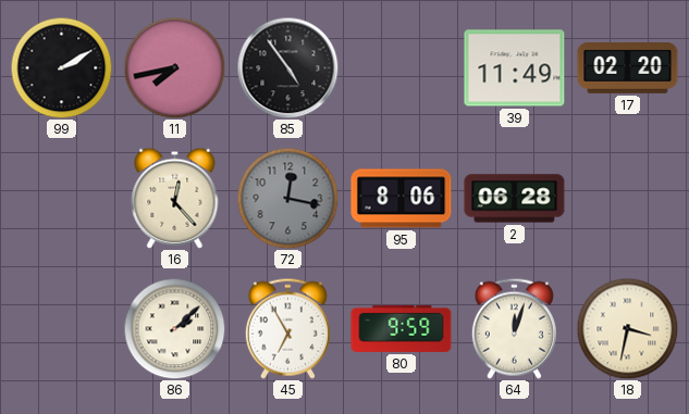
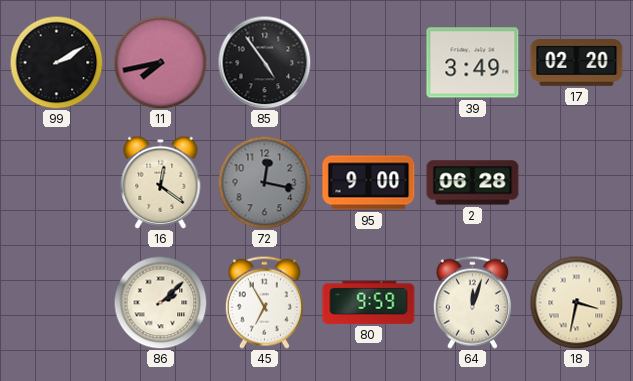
39: 11:49 -> 3:49
16: 12:23 -> 12:21
95: 8:06 -> 9:00
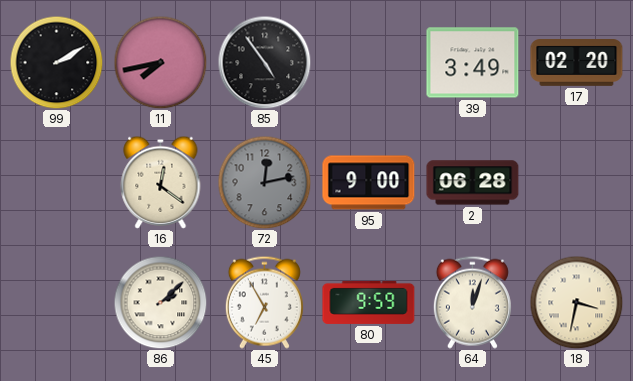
72: 12:17 -> 12:13
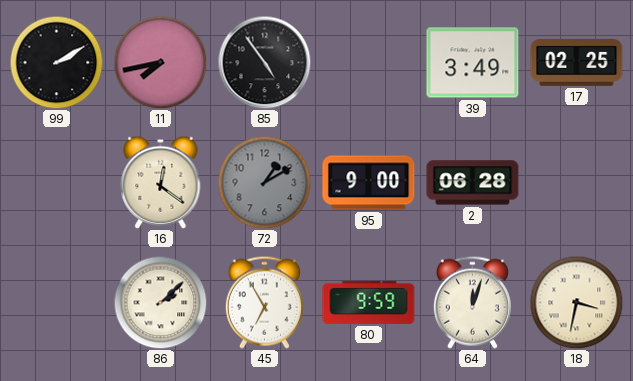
17: 02:20 -> 02:25
72: 12:13 -> 1:10
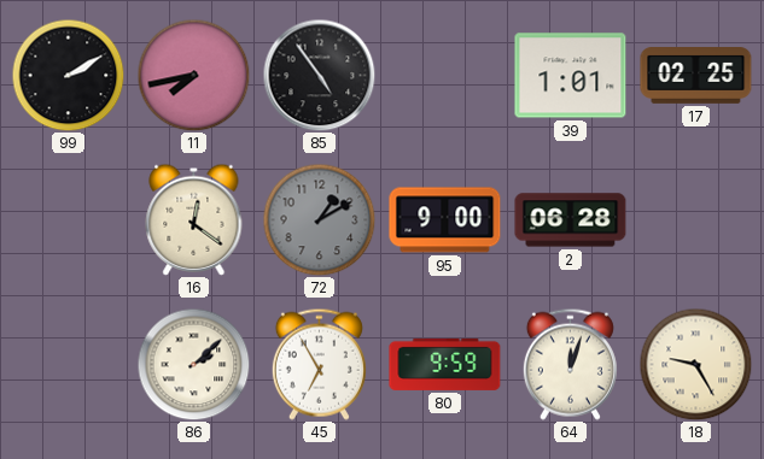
39: 3:49 -> 1:01
18: 3:32 -> 9:25
